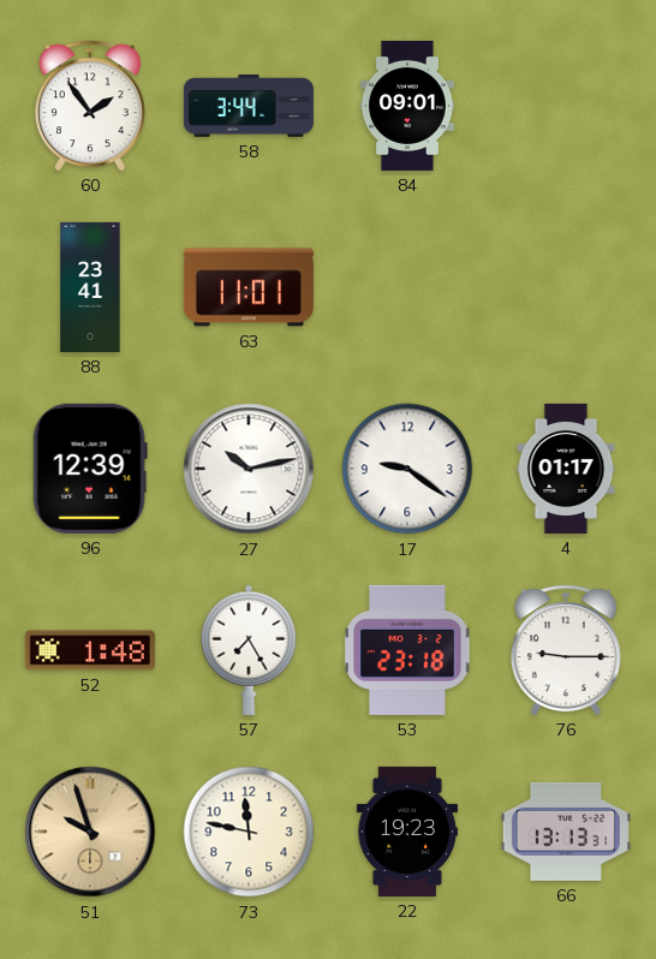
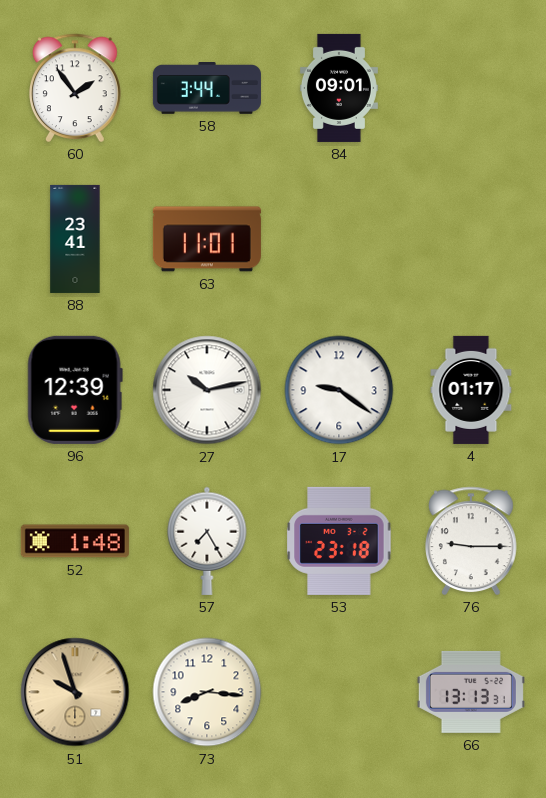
73: 11:47 -> 8:16
22: 19:23 -> none
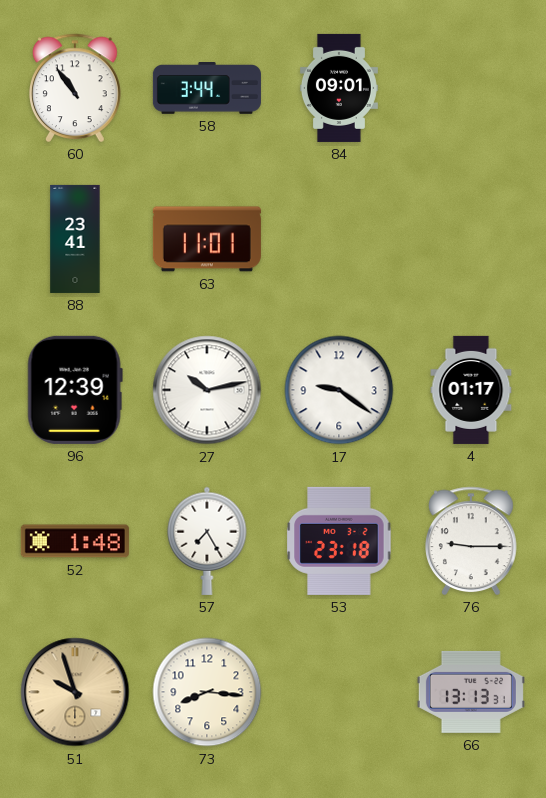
60: 1:54 -> 10:54
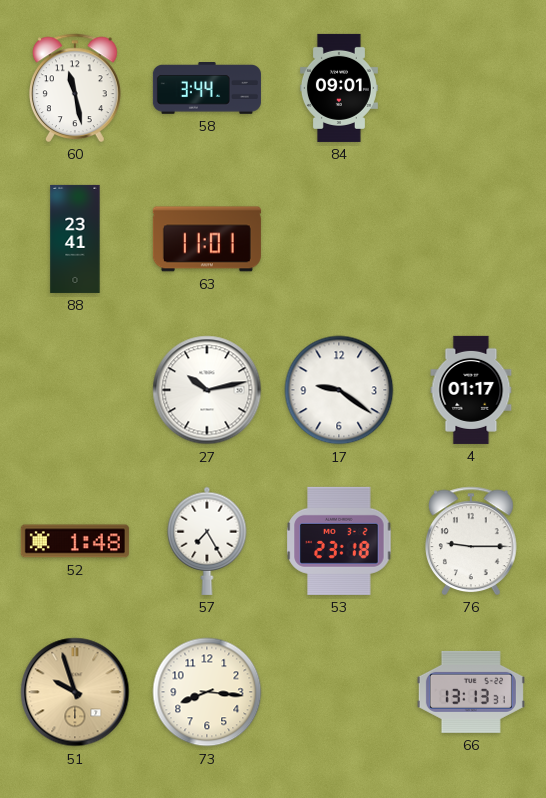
60: 10:54 -> 11:28
96: 12:39 -> none
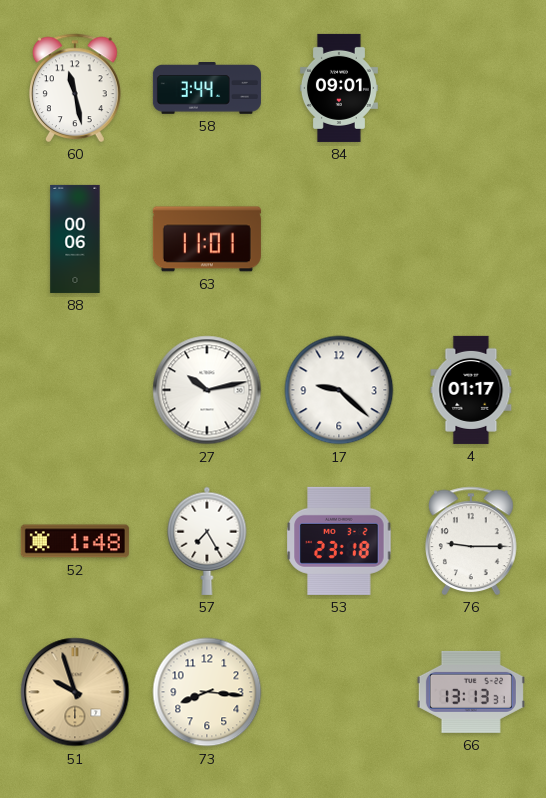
88: 23:41 -> 00:06
17: 9:21 -> 9:22
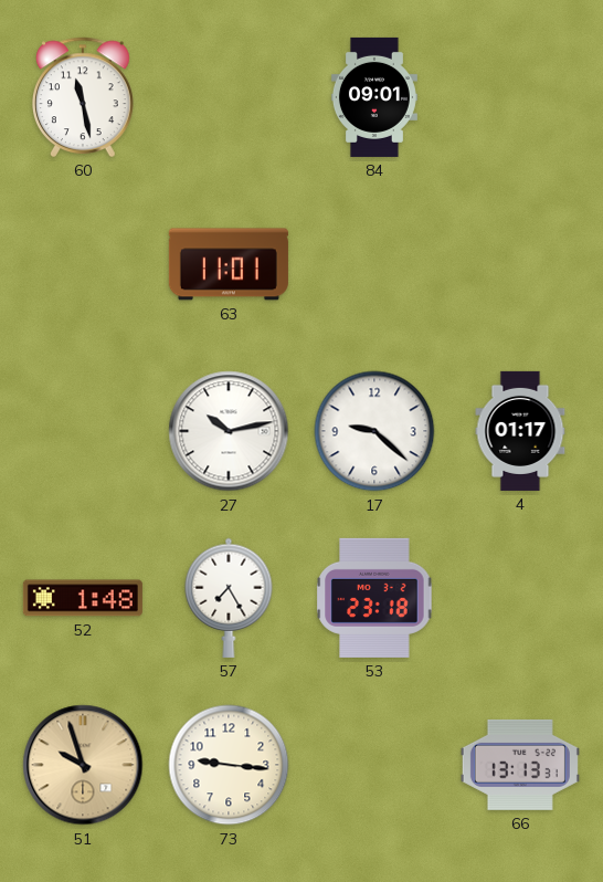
58: 3:44 -> none
88: 00:06 -> none
76: 9:15 -> none
73: 8:16 -> 9:16
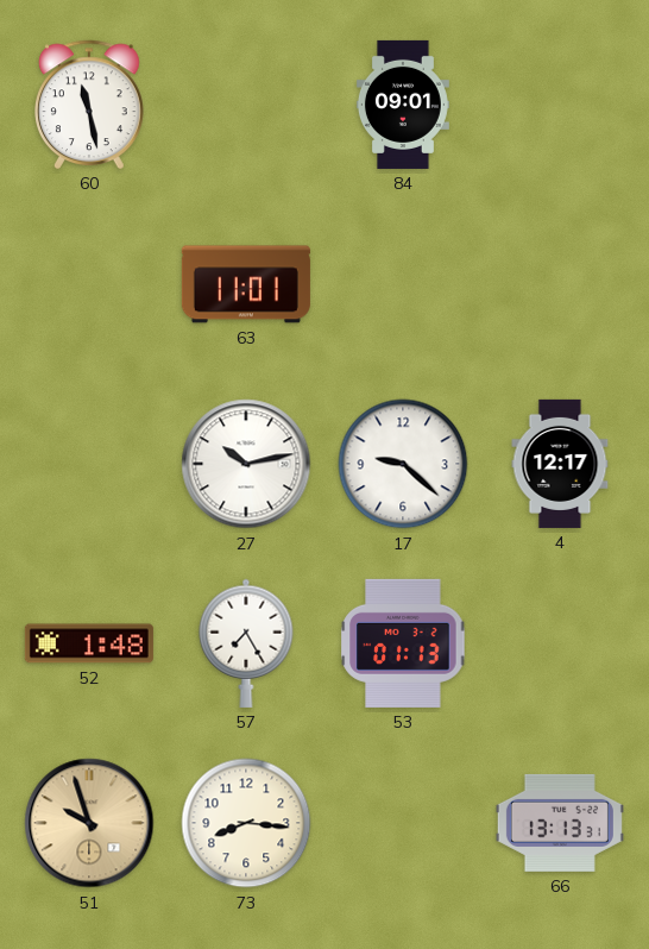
4: 01:17 -> 12:17
53: 23:18 -> 01:13
73: 9:16 -> 8:16
